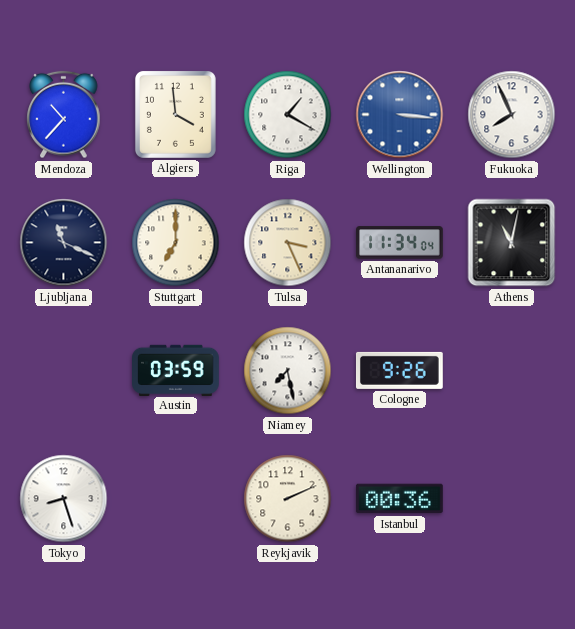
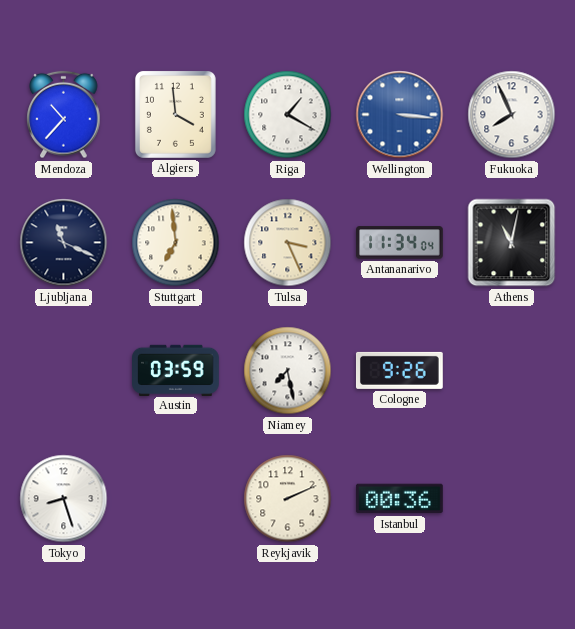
Stuttgart: 7:00 -> 6:59
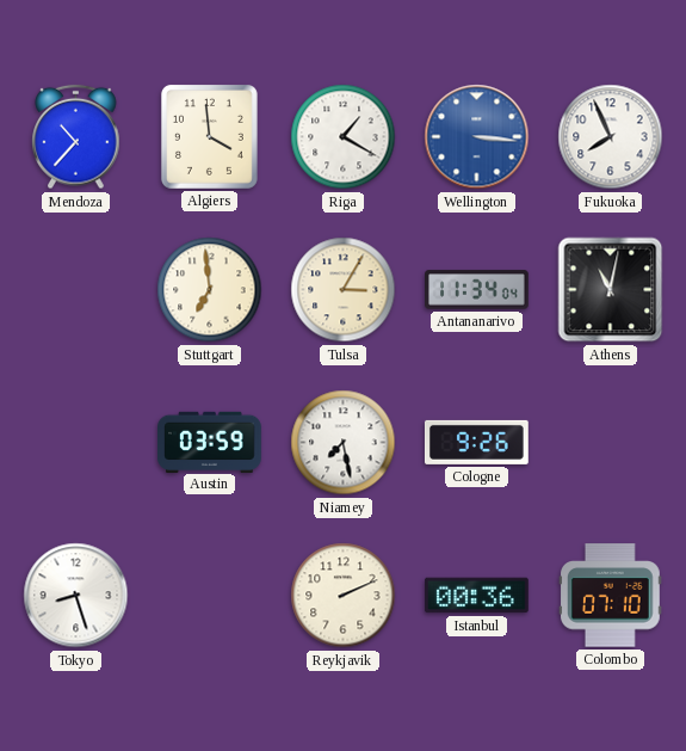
Ljubljana: 11:19 -> none
Tulsa: 3:26 -> 3:05
Colombo: none -> 07:10
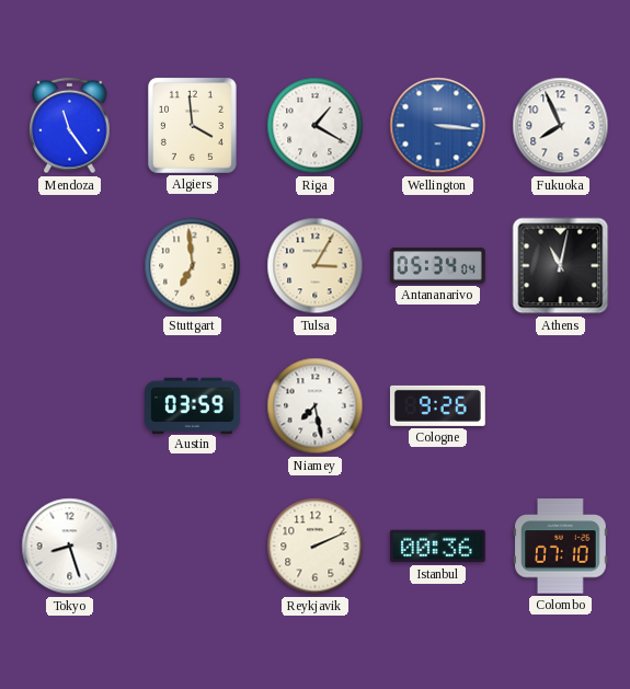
Mendoza: 10:37 -> 11:24
Antananarivo: 11:34 -> 05:34
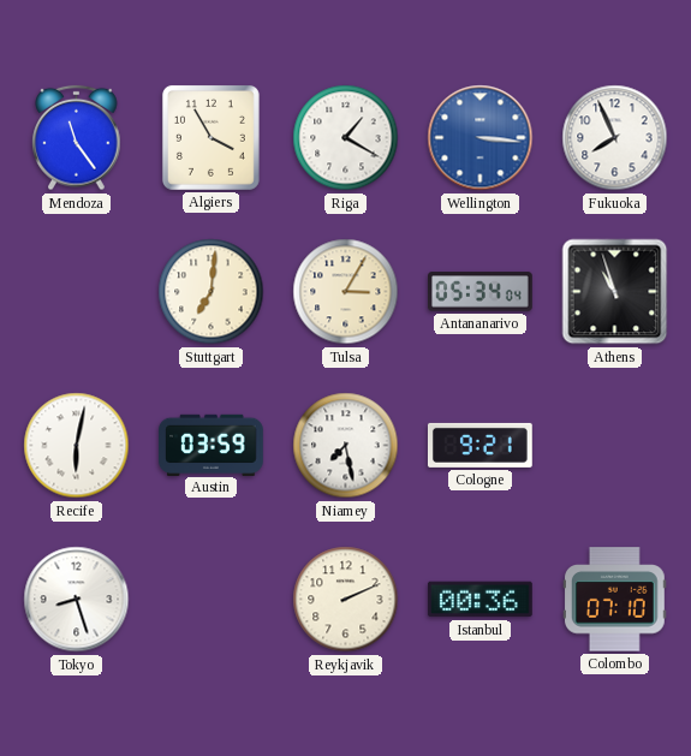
Algiers: 3:59 -> 3:55
Stuttgart: 6:59 -> 7:01
Athens: 11:02 -> 10:57
Recife: none -> 6:02
Cologne: 9:26 -> 9:21
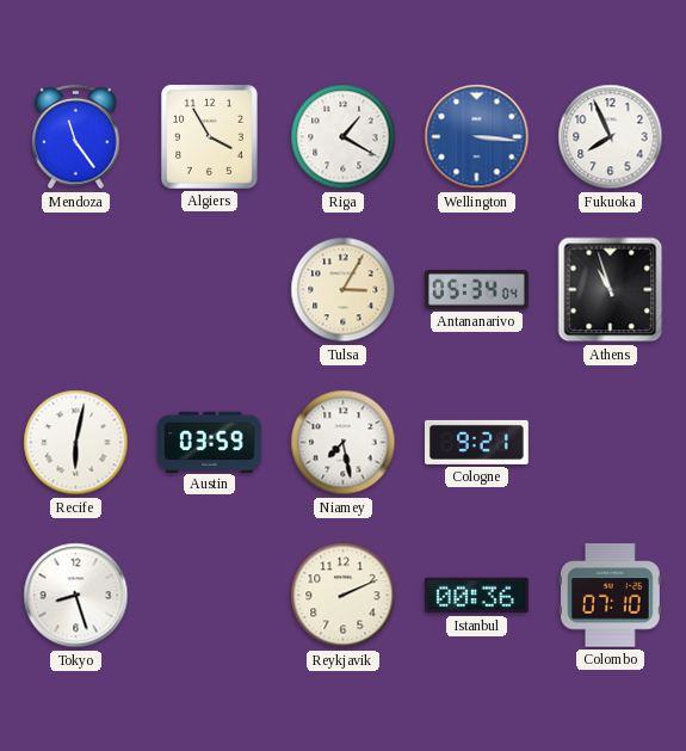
Stuttgart: 7:01 -> none
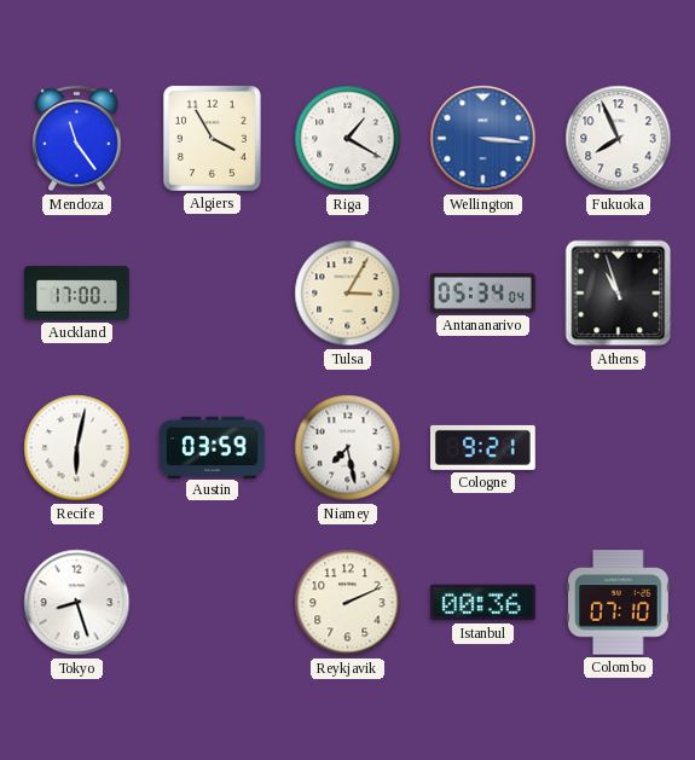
Auckland: none -> 17:00
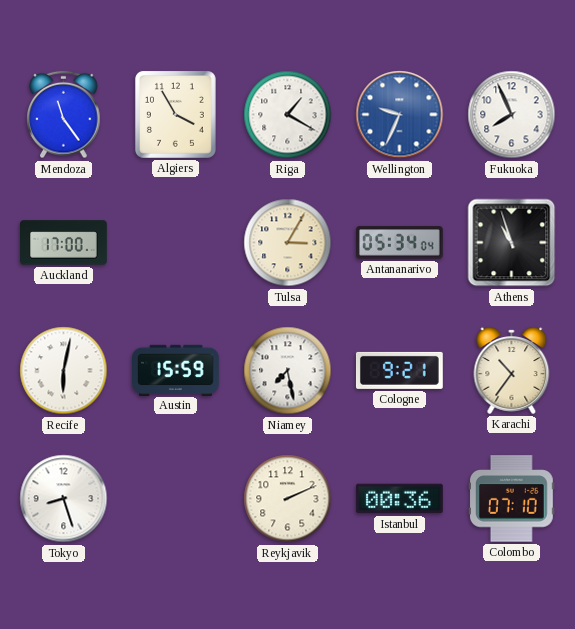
Wellington: 3:16 -> 9:34
Austin: 03:59 -> 15:59
Karachi: none -> 10:36
